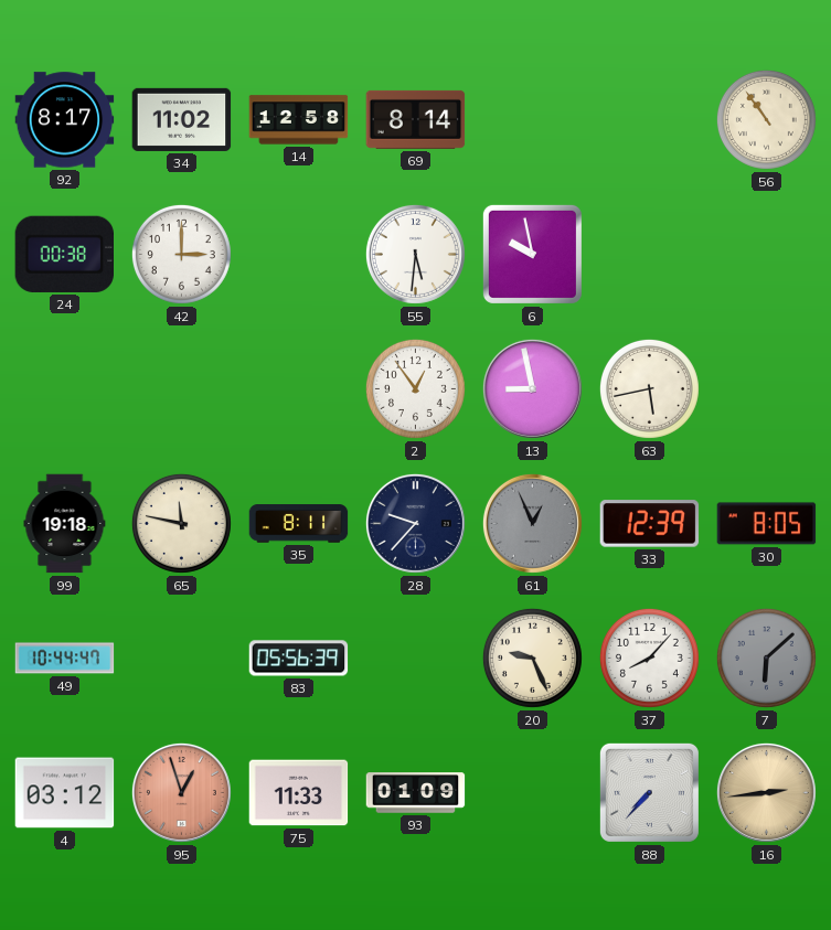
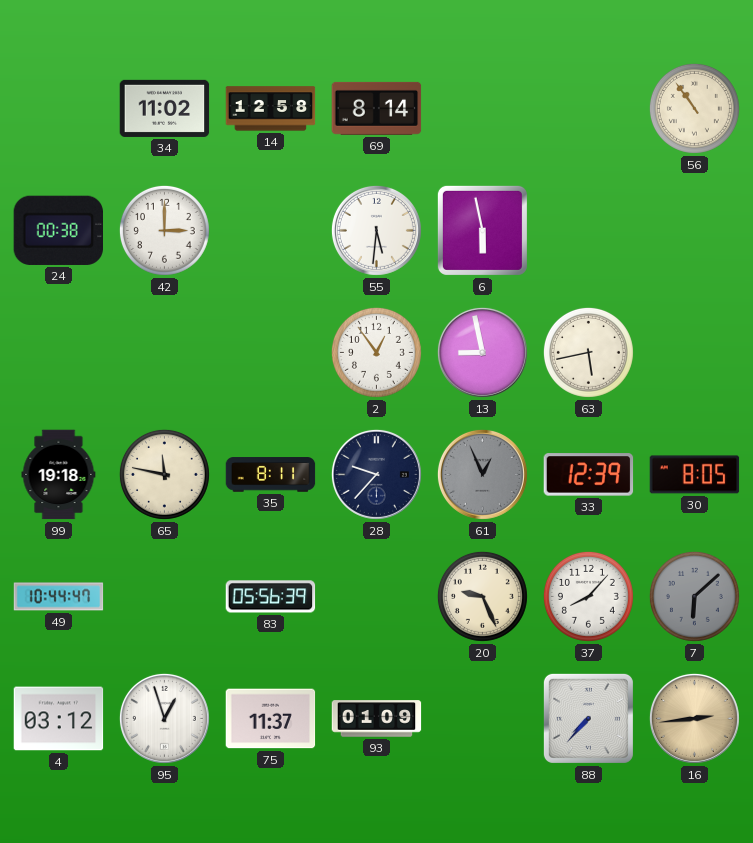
92: 8:17 -> none
6: 9:58 -> 5:58
95 dial: salmon -> white
75: 11:33 -> 11:37
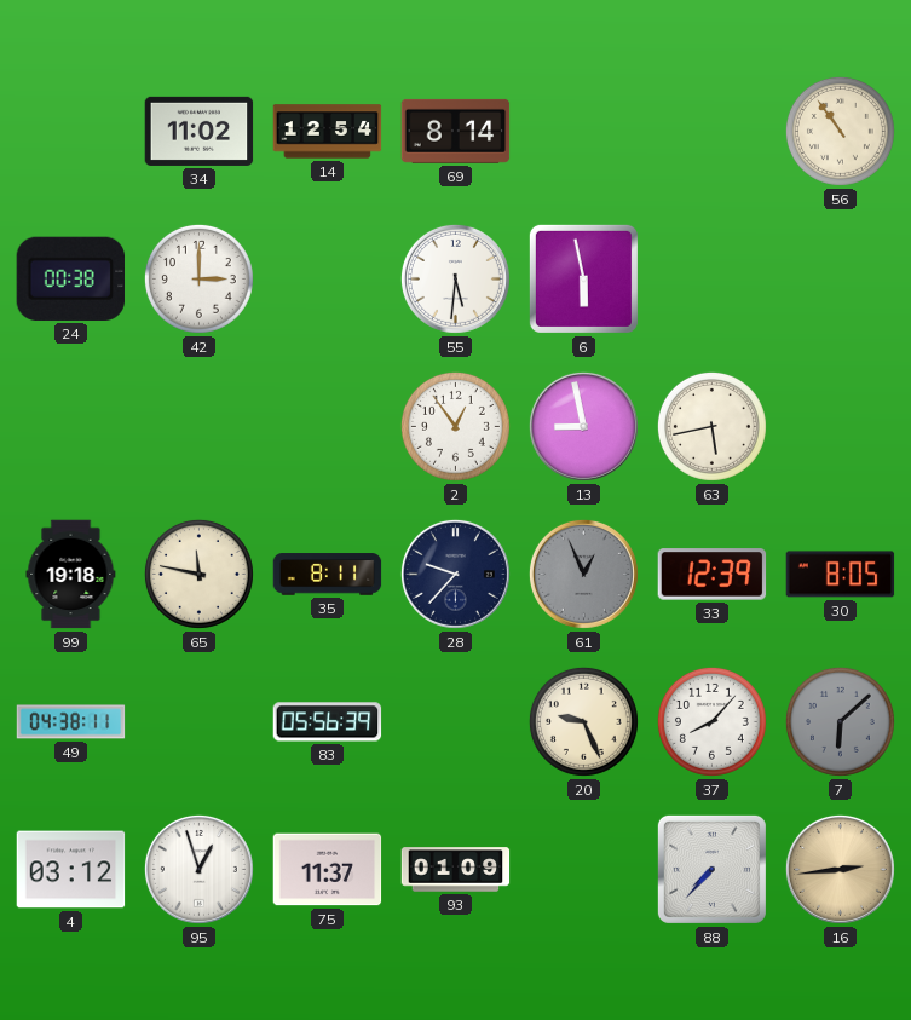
14: 12:58 -> 12:54
49: 10:44 -> 04:38
